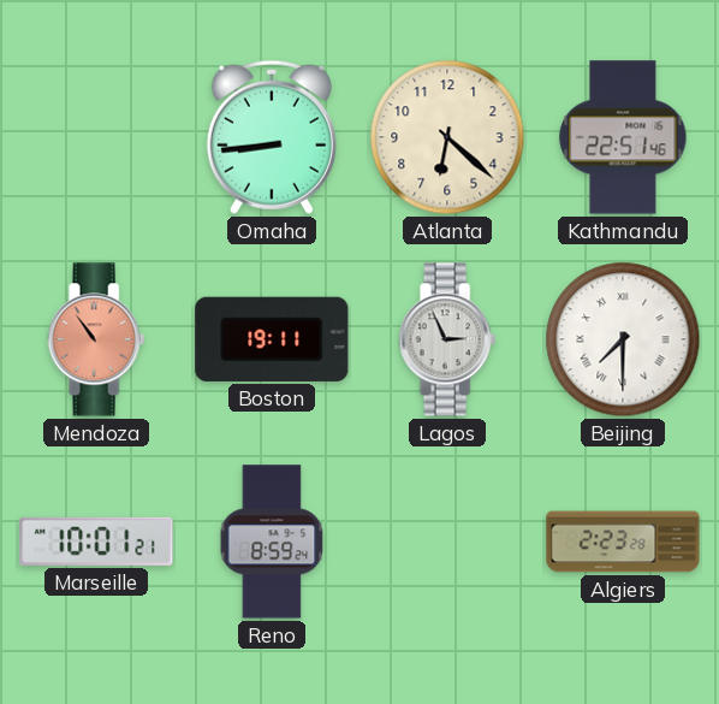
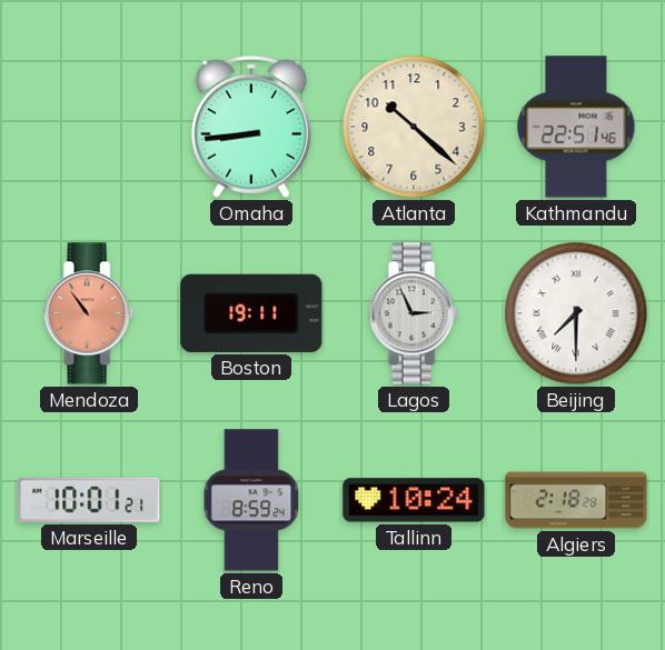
Atlanta: 6:22 -> 10:22
Tallinn: none -> 10:24
Algiers: 2:23 -> 2:18
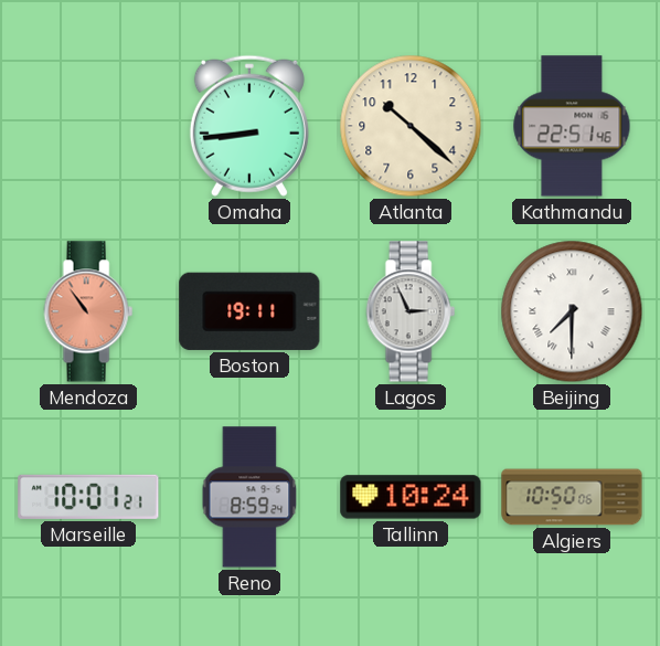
Algiers: 2:18 -> 10:50
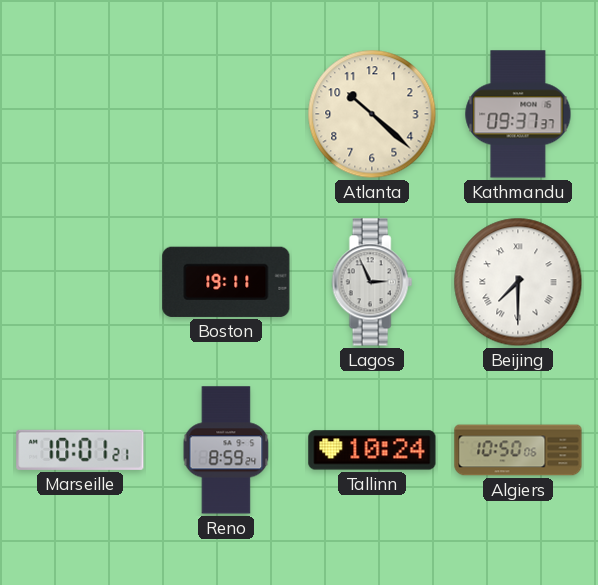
Omaha: 8:44 -> none
Kathmandu: 22:51 -> 09:37
Mendoza: 10:54 -> none
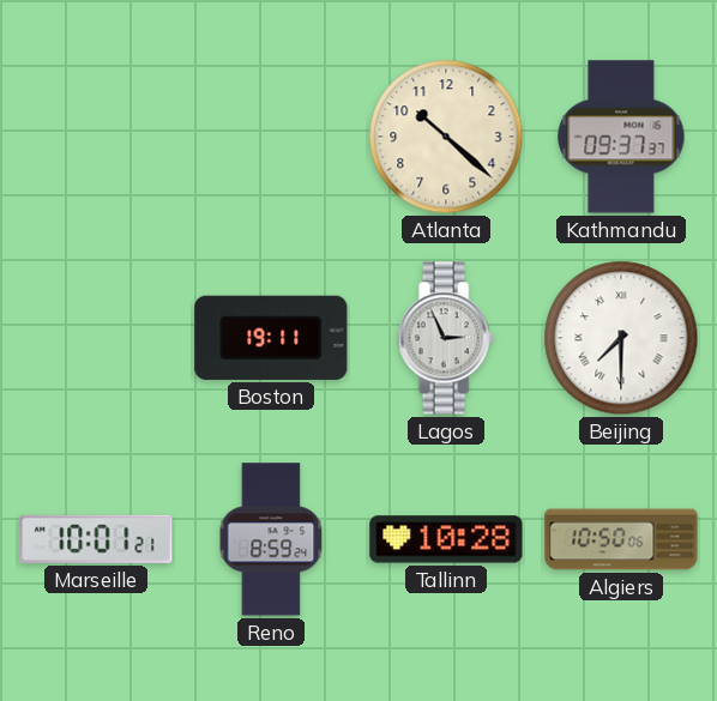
Tallinn: 10:24 -> 10:28
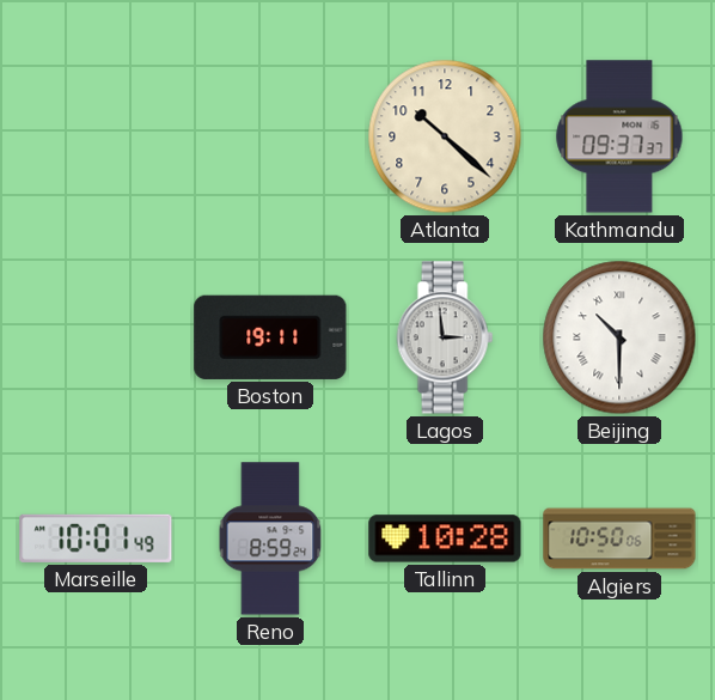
Lagos: 2:56 -> 2:59
Beijing: 7:30 -> 10:30
Marseille: 10:01:21 -> 10:01:49
